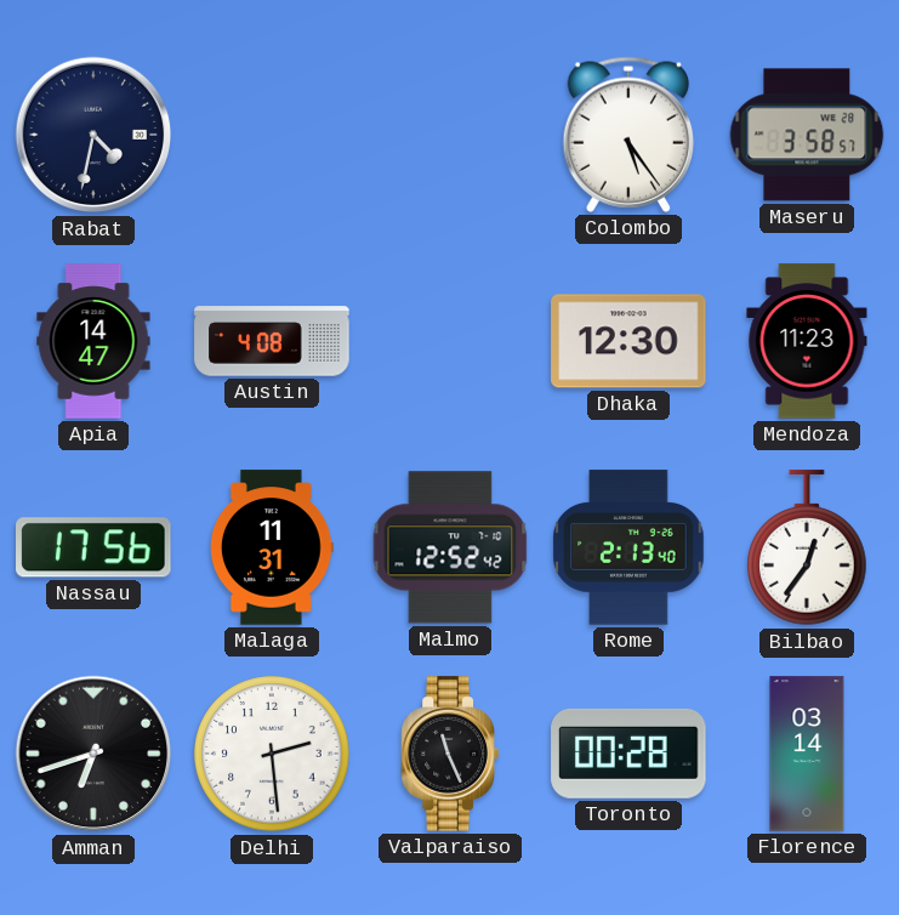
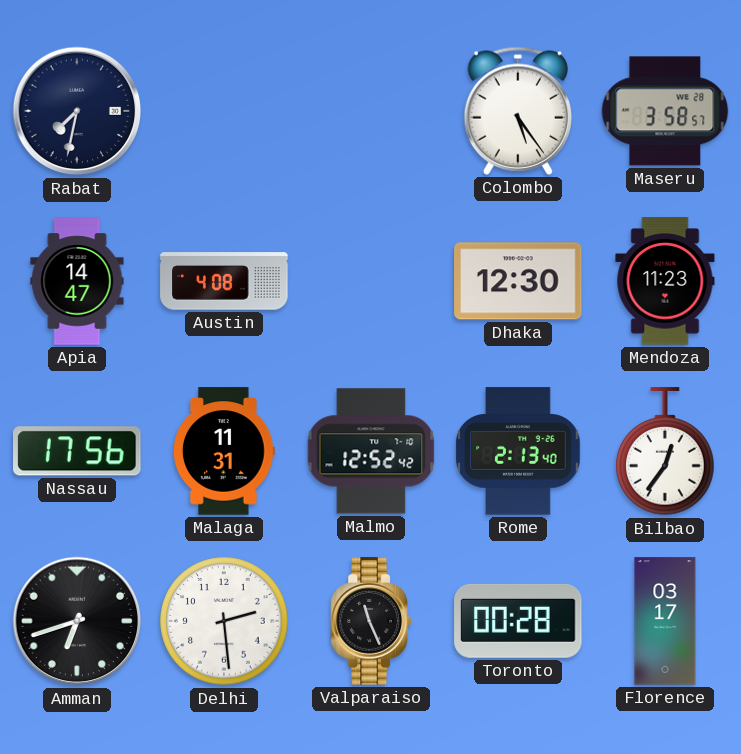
Rabat: 4:32 -> 7:32
Florence: 03:14 -> 03:17
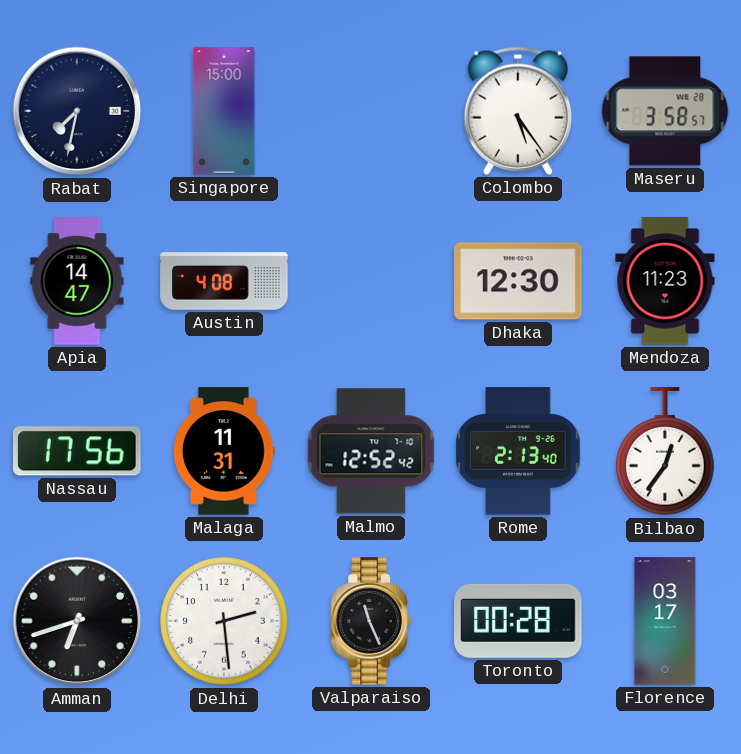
Singapore: none -> 15:00
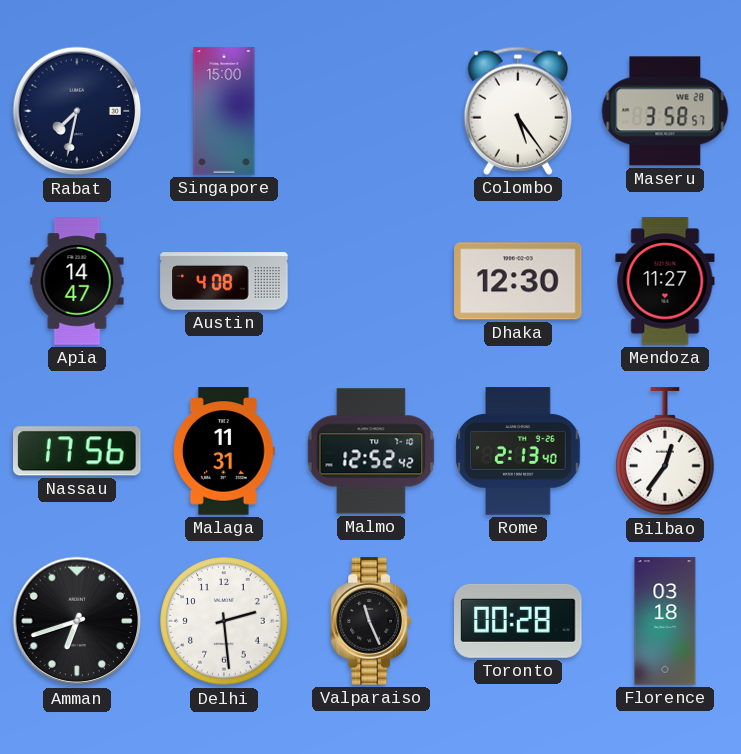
Mendoza: 11:23 -> 11:27
Florence: 03:17 -> 03:18
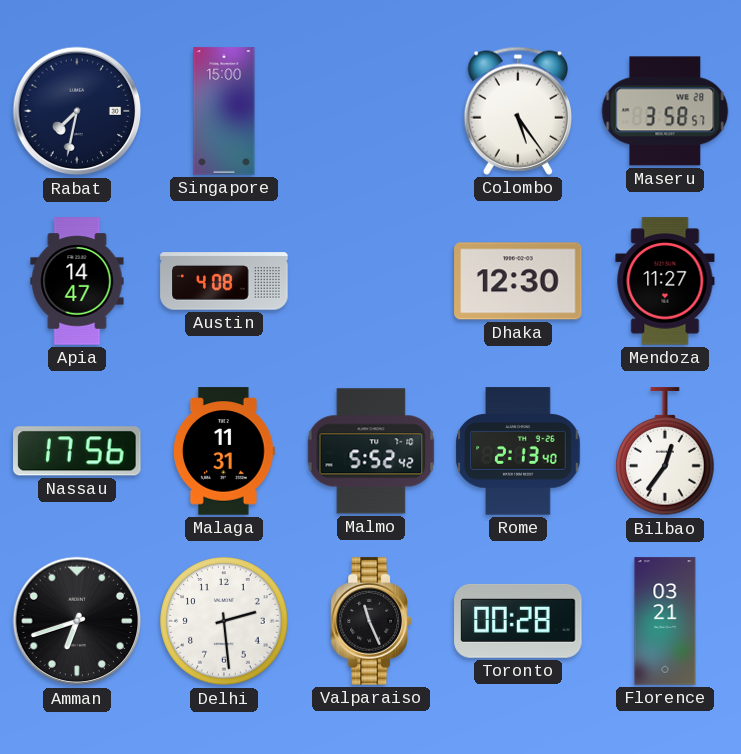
Malmo: 12:52 -> 5:52
Florence: 03:18 -> 03:21
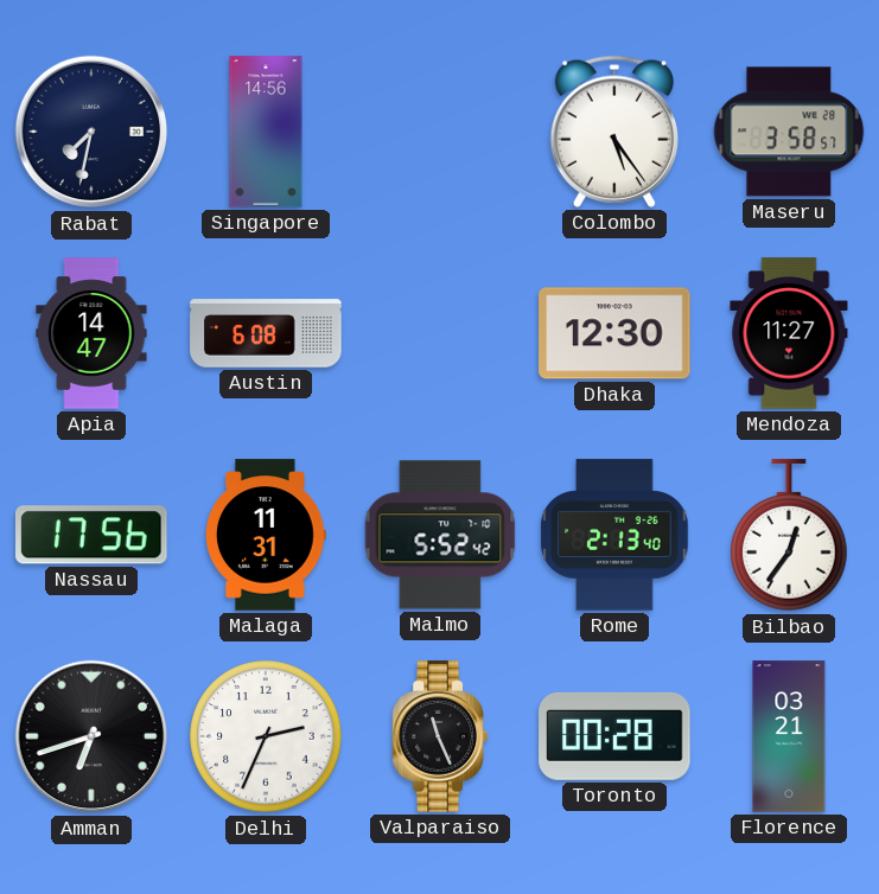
Singapore: 15:00 -> 14:56
Austin: 4:08 -> 6:08
Delhi: 2:29 -> 2:34
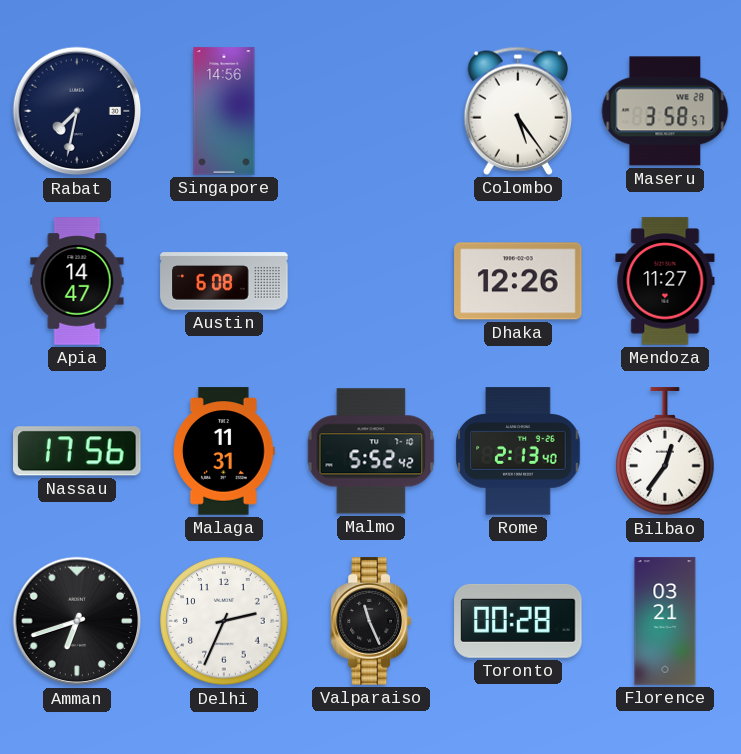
Dhaka: 12:30 -> 12:26
